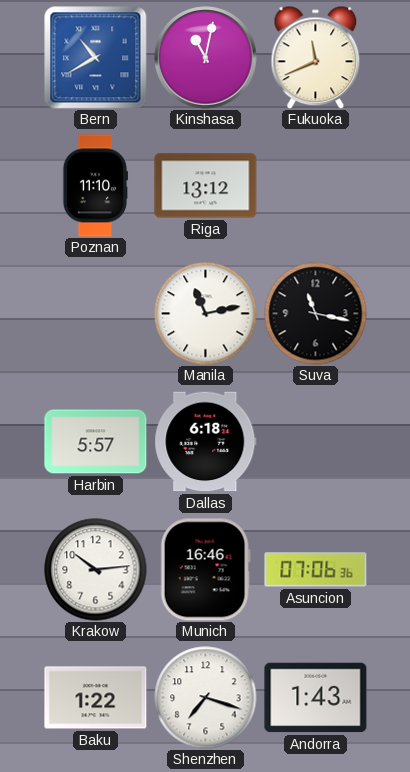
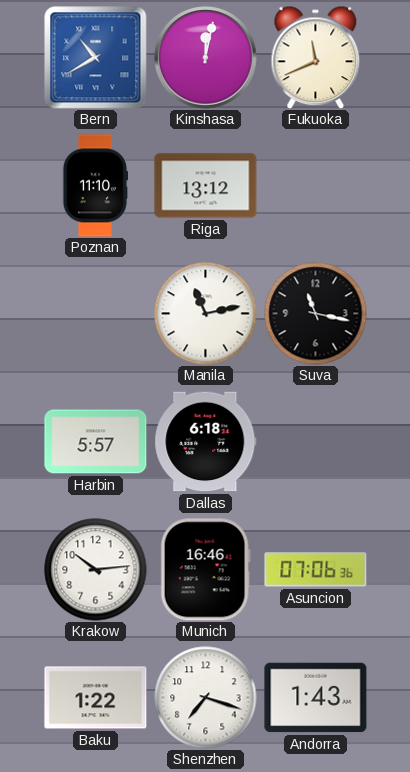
Kinshasa: 11:02 -> 12:02
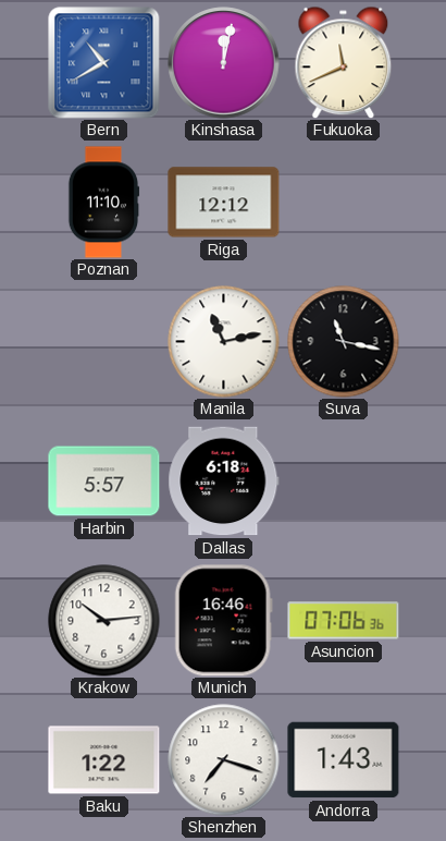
Riga: 13:12 -> 12:12
